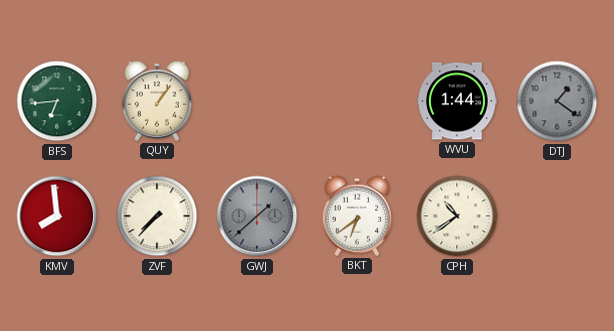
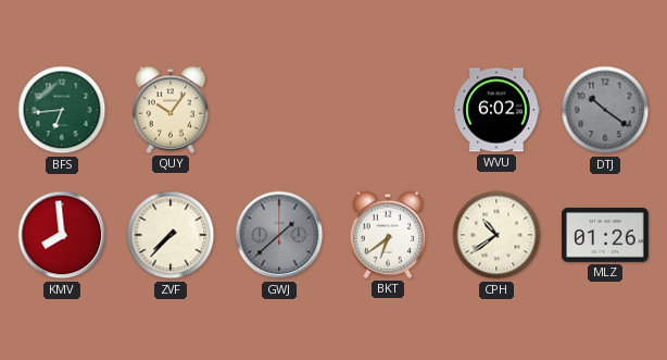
QUY: 1:06 -> 10:06
WVU: 1:44 -> 6:02
DTJ: 1:21 -> 10:21
MLZ: none -> 01:26
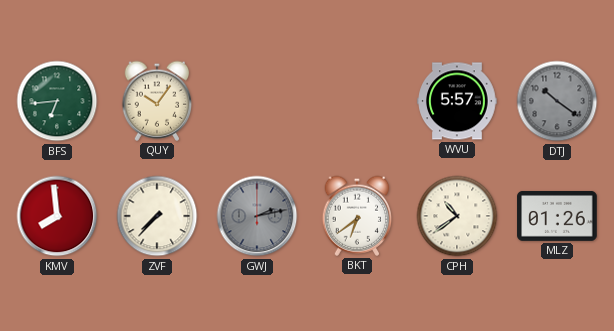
WVU: 6:02 -> 5:57
GWJ: 1:38 -> 2:13
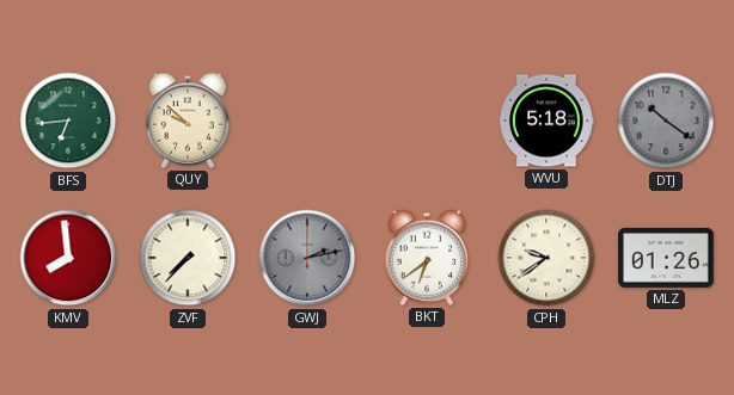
QUY: 10:06 -> 9:52
WVU: 5:57 -> 5:18
CPH: 10:39 -> 9:39
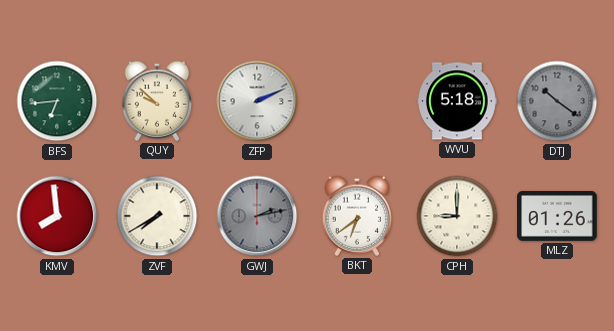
ZFP: none -> 2:11
ZVF: 7:37 -> 7:40
CPH: 9:39 -> 9:00
